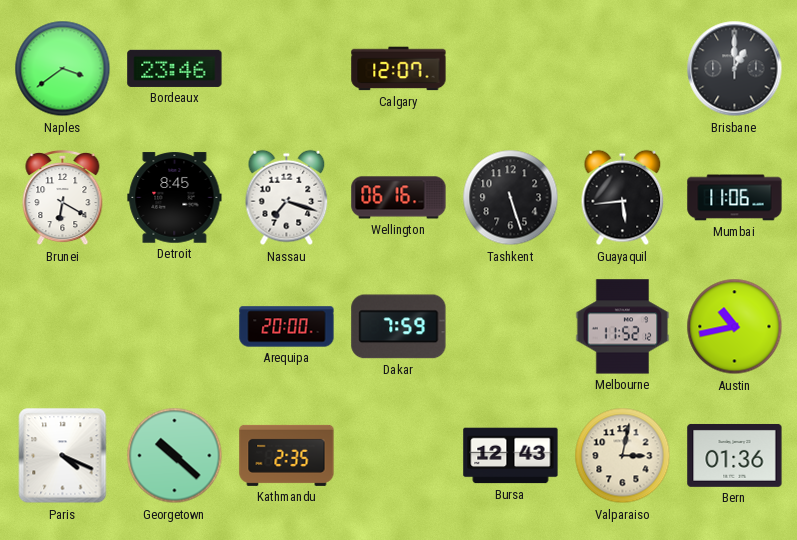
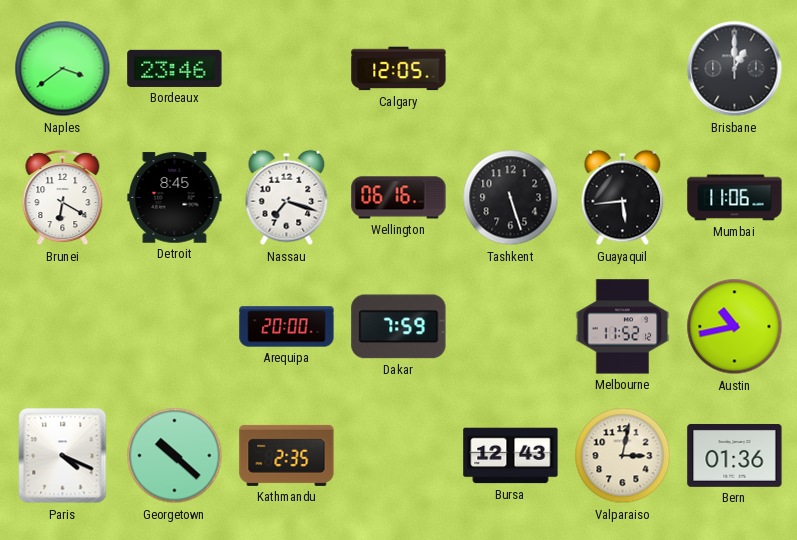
Calgary: 12:07 -> 12:05
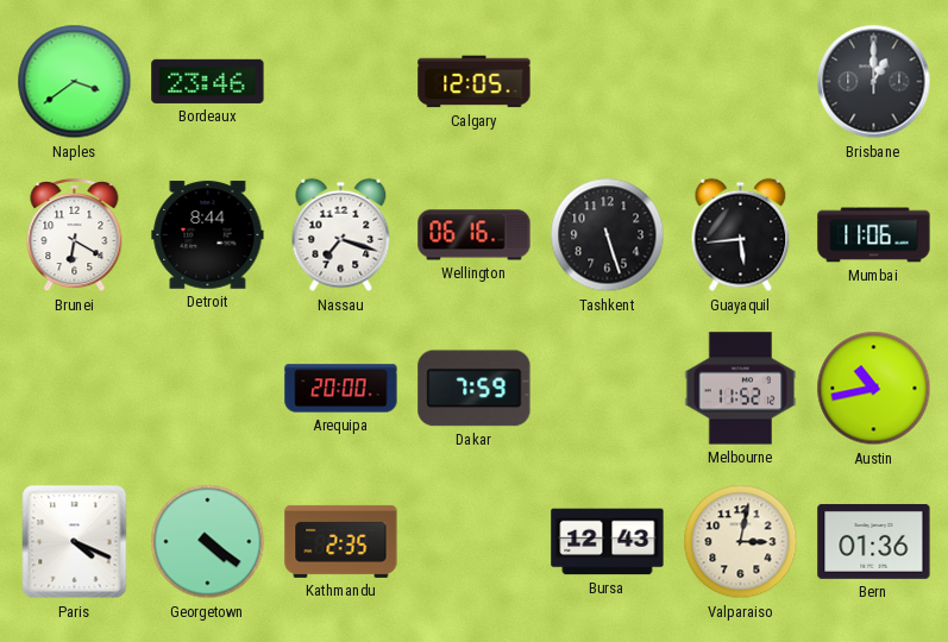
Detroit: 8:45 -> 8:44
Georgetown: 10:22 -> 4:21
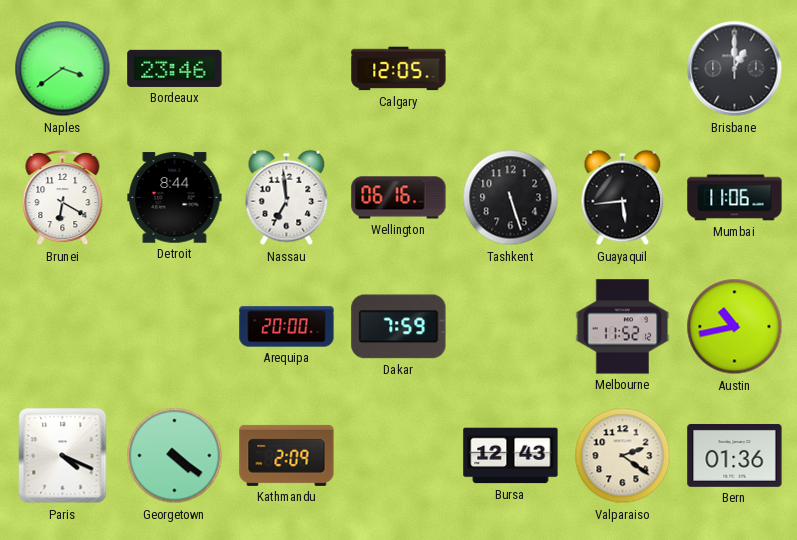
Nassau: 7:18 -> 6:59
Kathmandu: 2:35 -> 2:09
Valparaiso: 3:02 -> 2:21
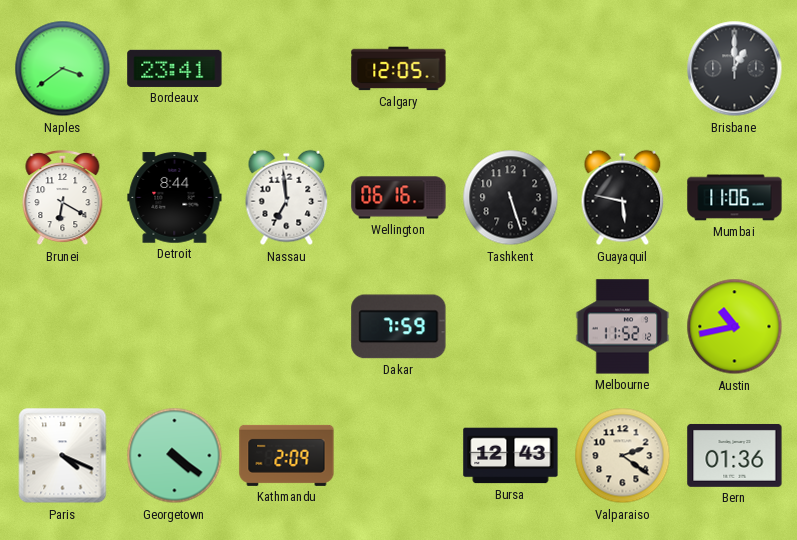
Bordeaux: 23:46 -> 23:41
Guayaquil: 5:44 -> 5:47
Arequipa: 20:00 -> none
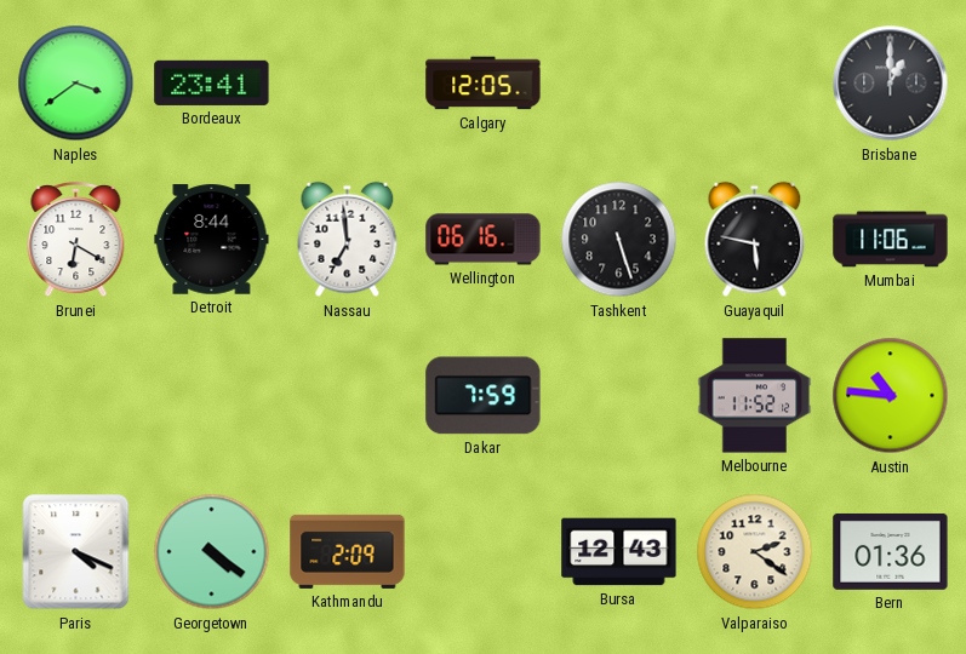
Austin: 10:43 -> 10:46
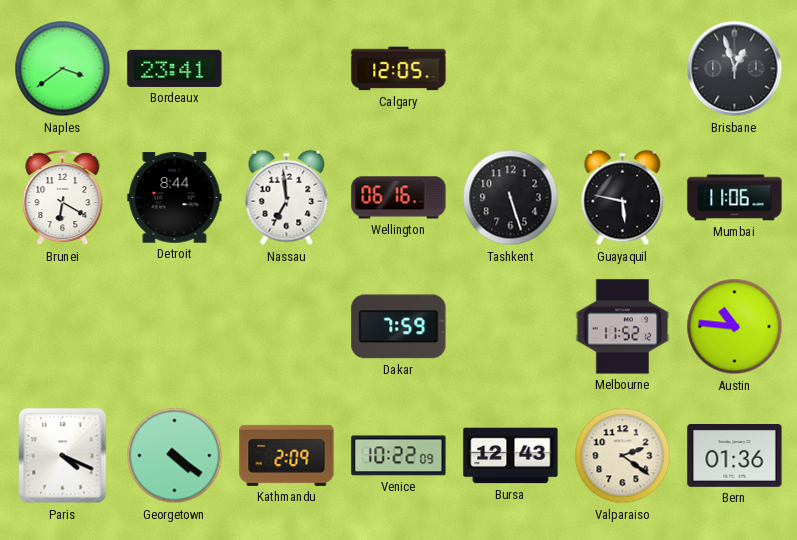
Brisbane: 1:00 -> 12:57
Venice: none -> 10:22
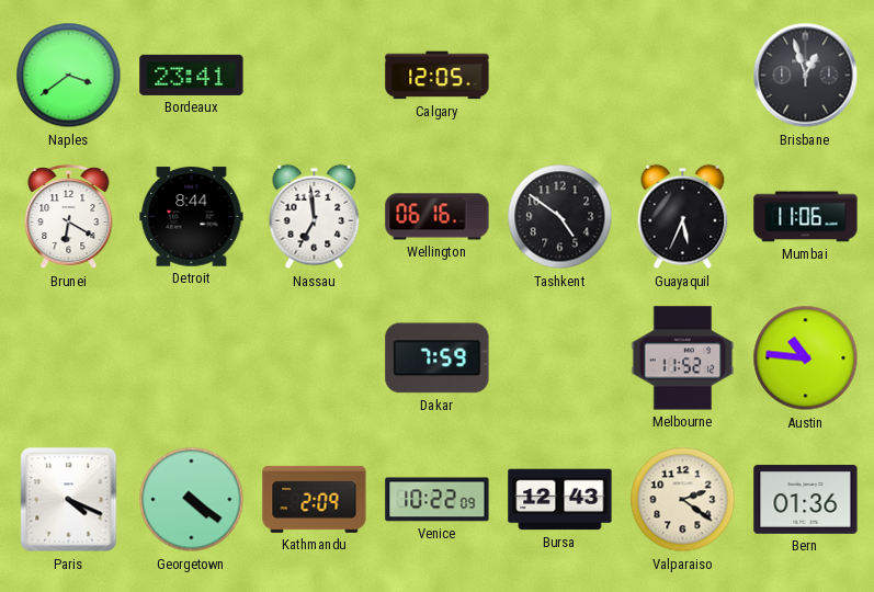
Tashkent: 5:27 -> 4:51
Guayaquil: 5:47 -> 5:34
